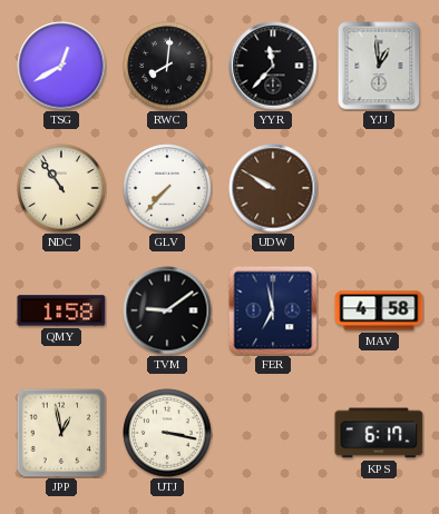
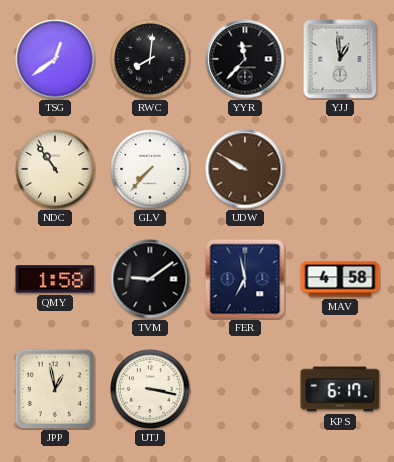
TSG: 12:40 -> 12:39
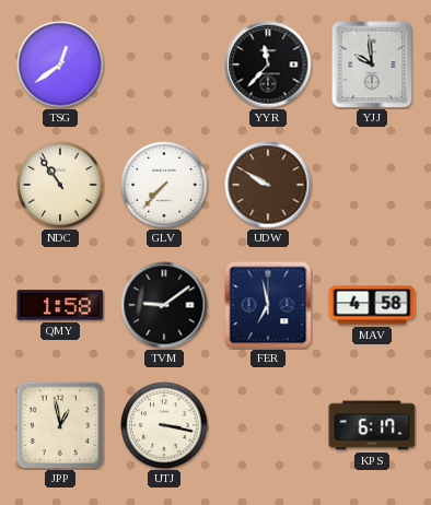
RWC: 8:01 -> none
YJJ: 12:59 -> 9:59
